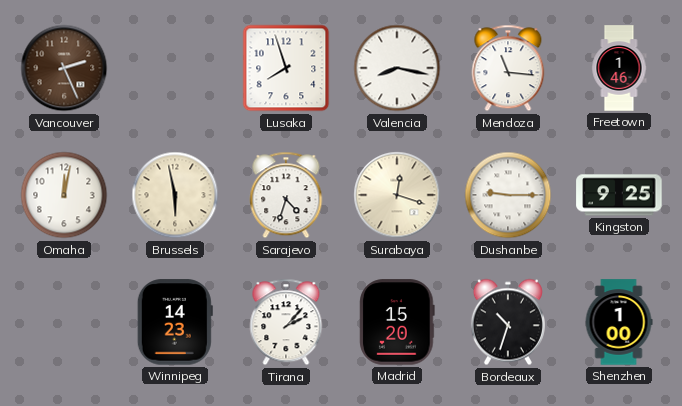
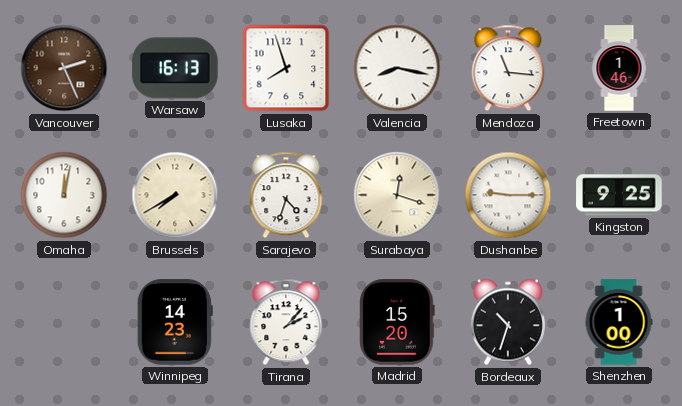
Warsaw: none -> 16:13
Brussels: 5:58 -> 7:40
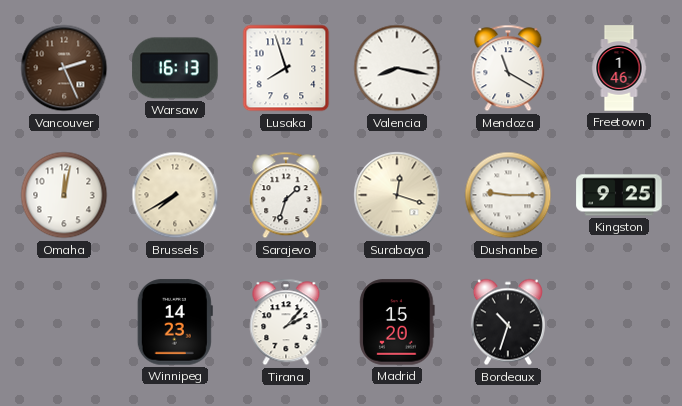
Mendoza: 11:16 -> 11:20
Sarajevo: 4:33 -> 1:33
Shenzhen: 1:00 -> none
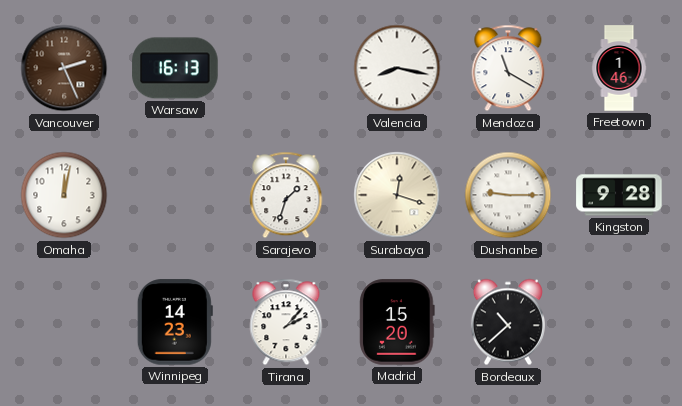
Lusaka: 7:57 -> none
Brussels: 7:40 -> none
Kingston: 9:25 -> 9:28
Bordeaux: 10:33 -> 10:38
